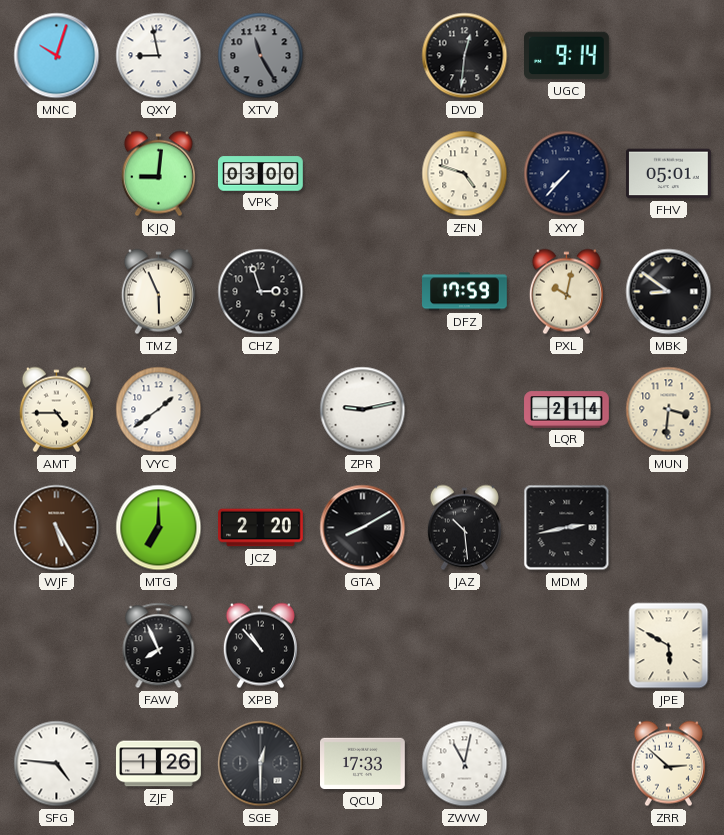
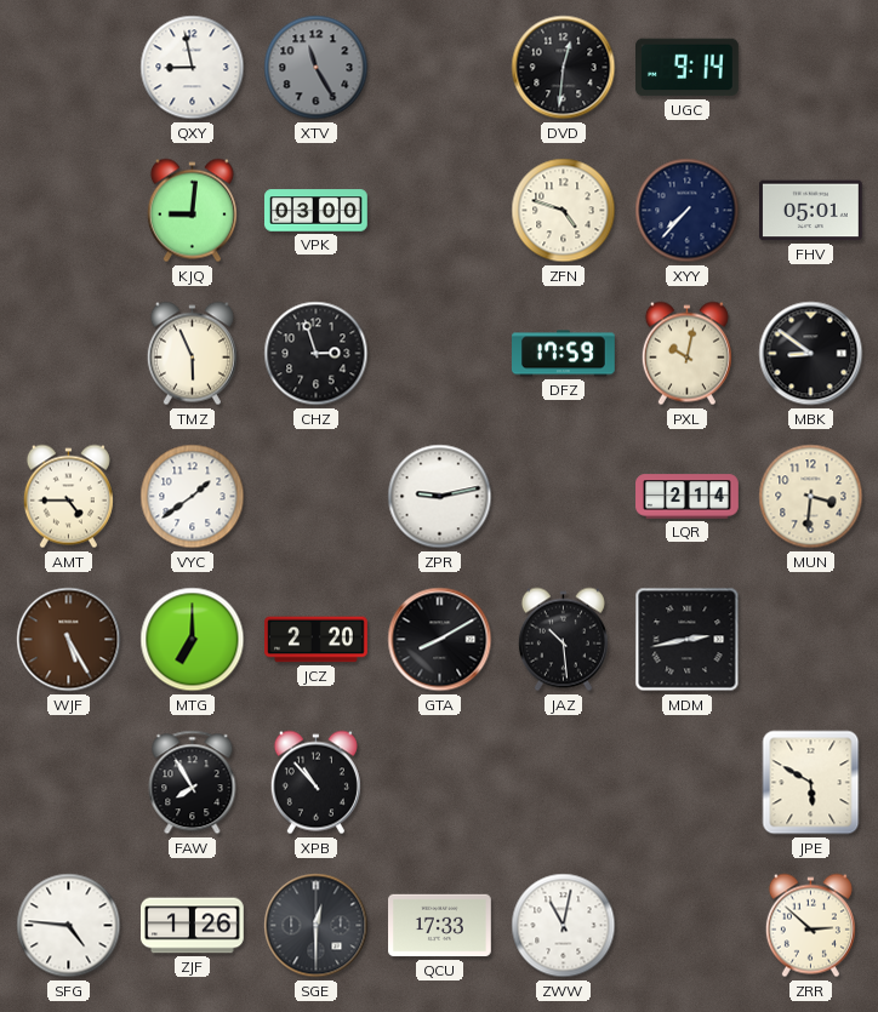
MNC: 10:03 -> none
FAW: 7:56 -> 7:55
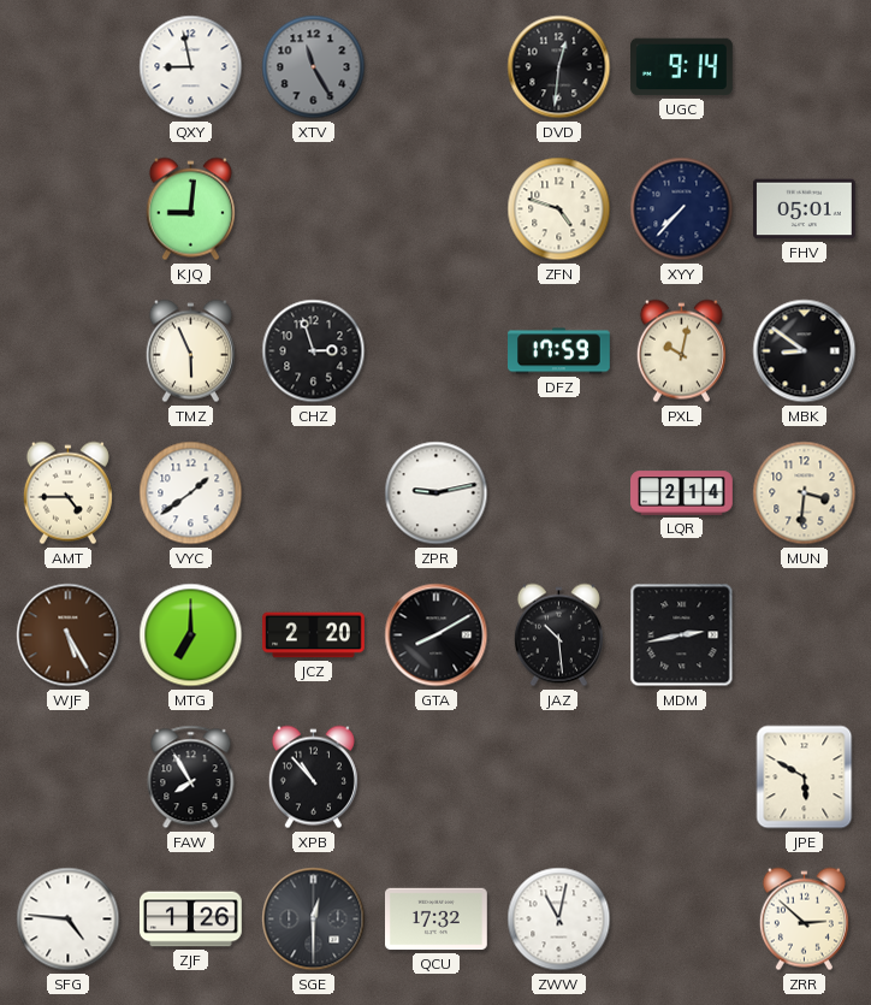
VPK: 03:00 -> none
QCU: 17:33 -> 17:32
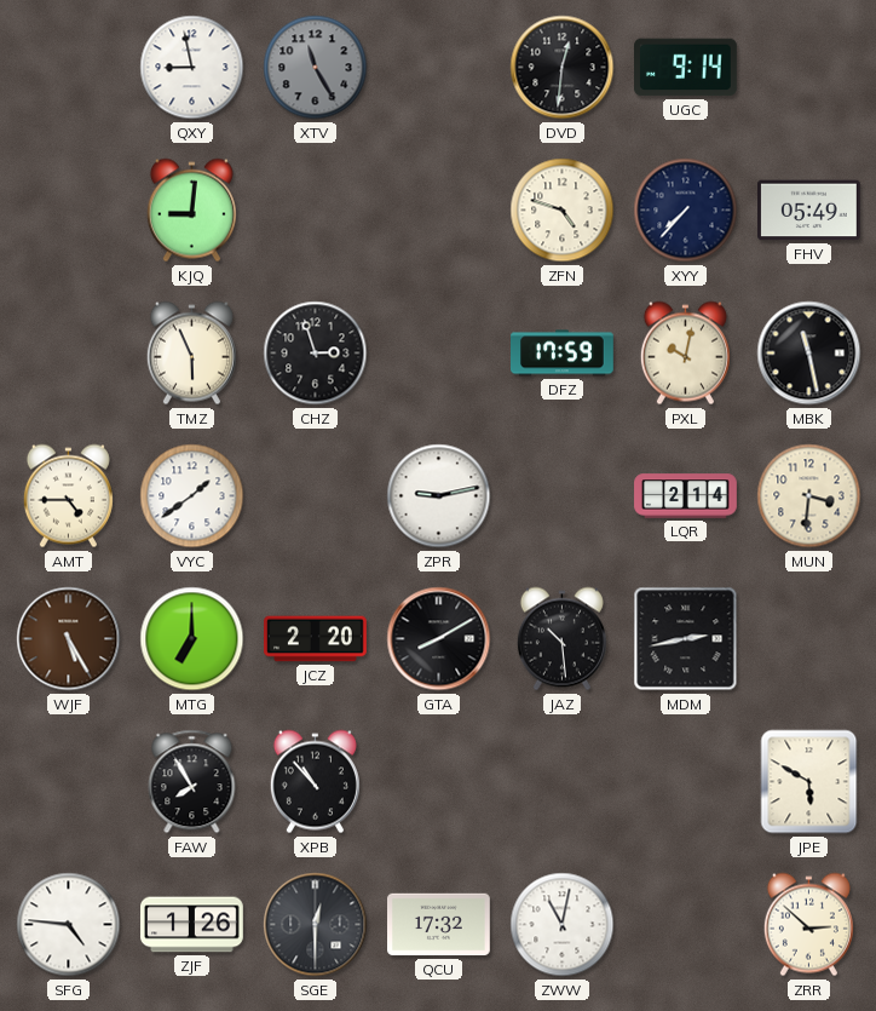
FHV: 05:01 -> 05:49
MBK: 8:51 -> 11:28
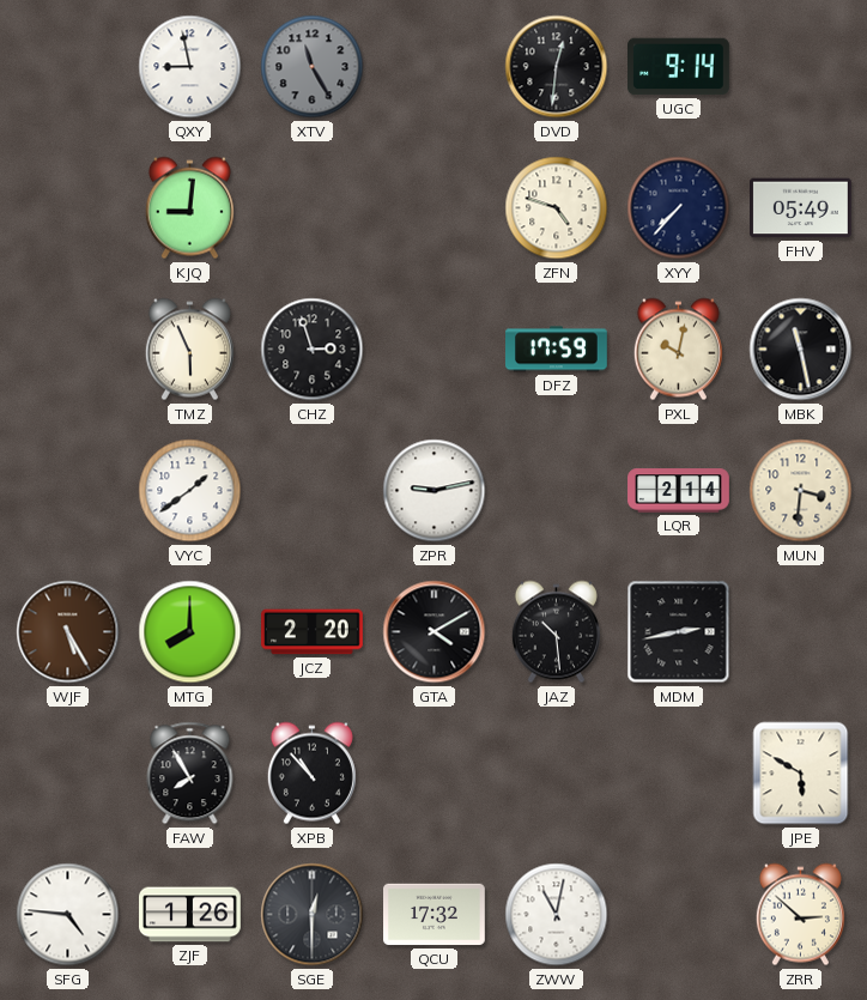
AMT: 4:45 -> none
MTG: 7:00 -> 8:00
GTA: 8:10 -> 4:10
